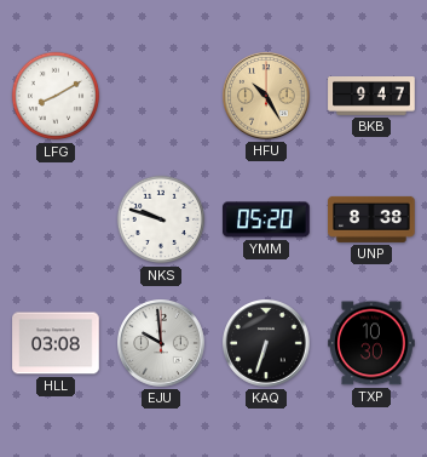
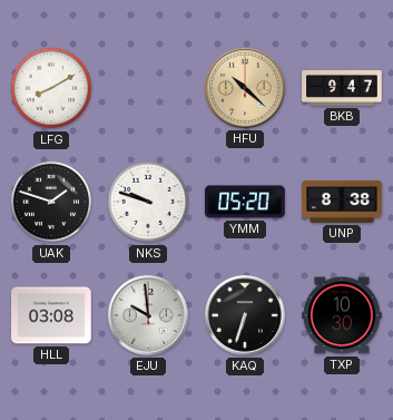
HFU: 10:25 -> 10:22
UAK: none -> 1:48
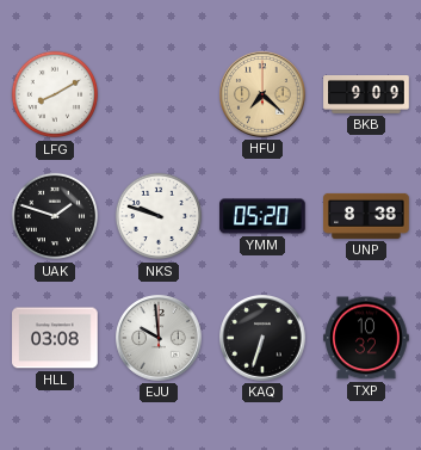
HFU: 10:22 -> 7:22
BKB: 9:47 -> 9:09
TXP: 10:30 -> 10:32
